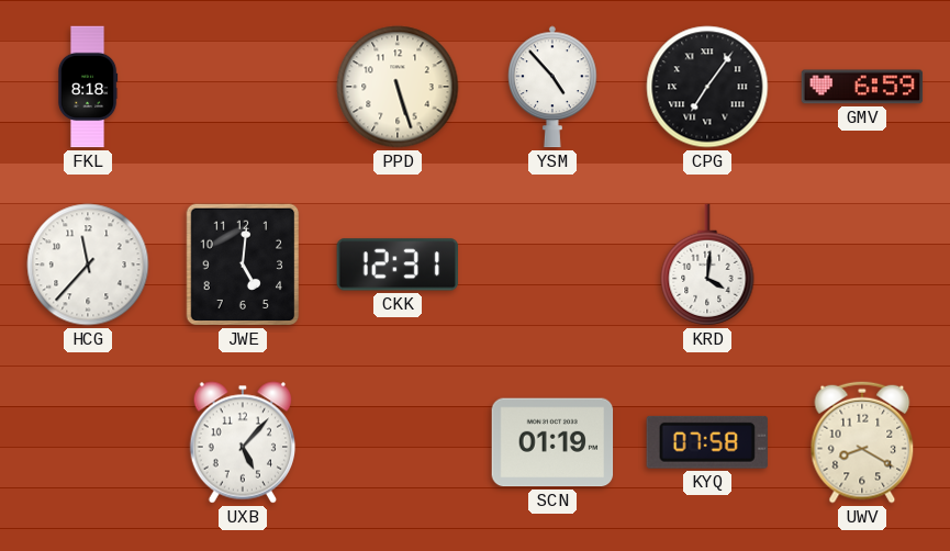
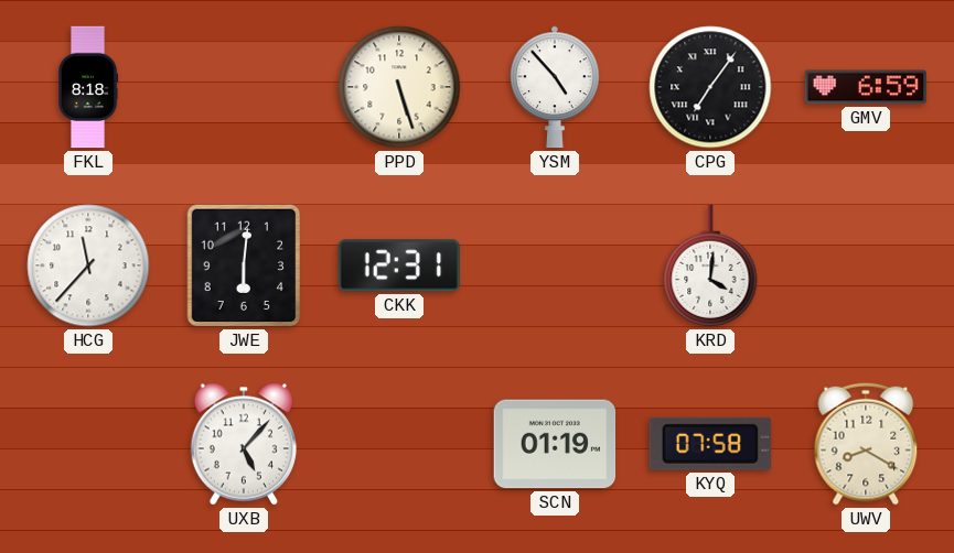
JWE: 5:01 -> 6:01
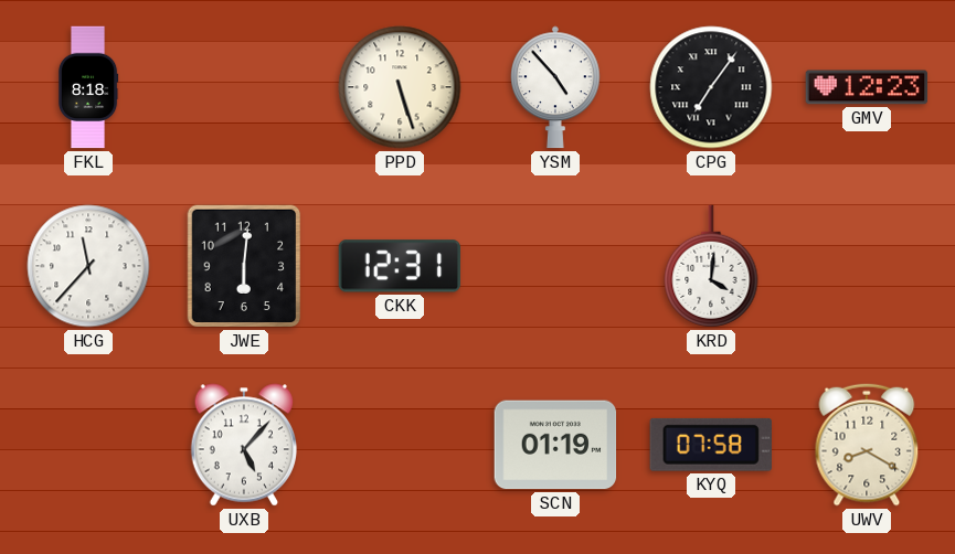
GMV: 6:59 -> 12:23
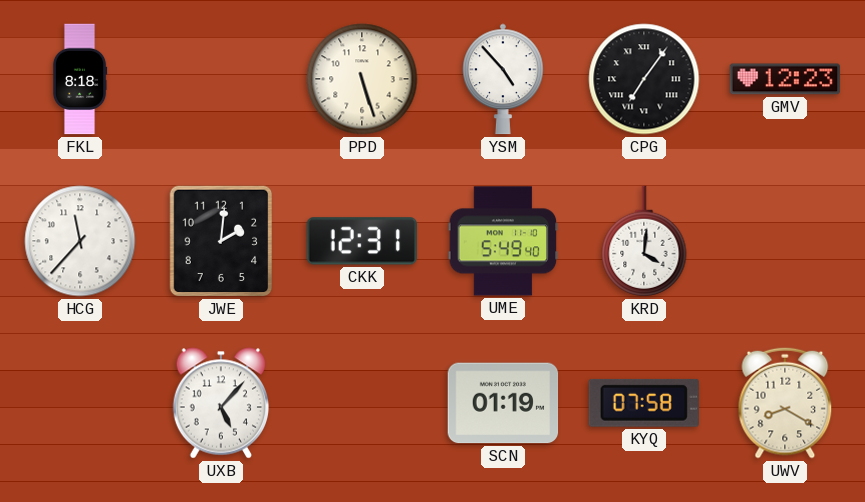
JWE: 6:01 -> 2:01
UME: none -> 5:49
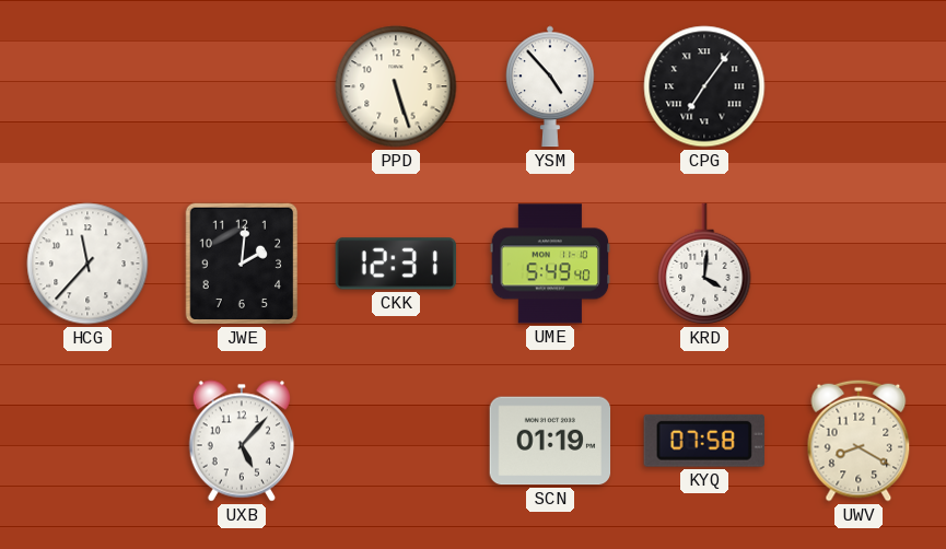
FKL: 8:18 -> none
GMV: 12:23 -> none
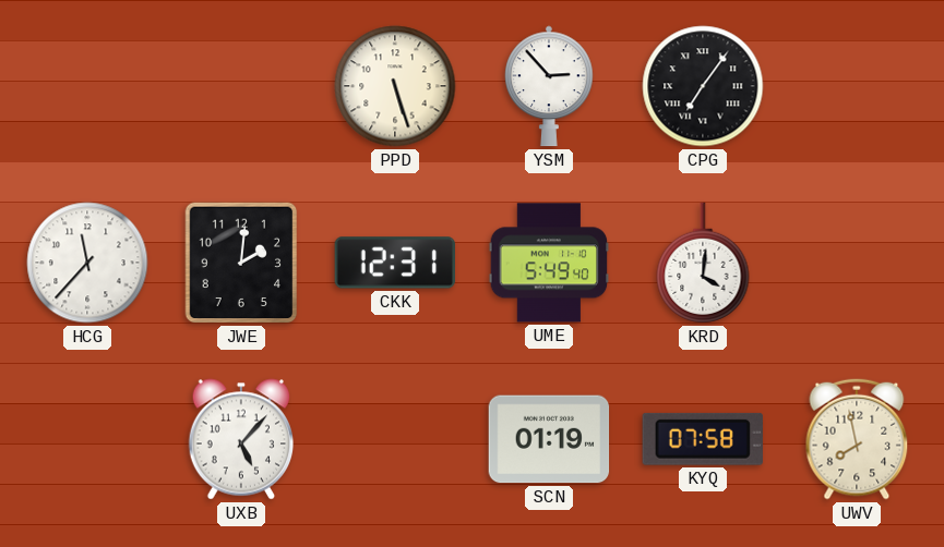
YSM: 4:53 -> 2:53
UWV: 8:20 -> 7:58
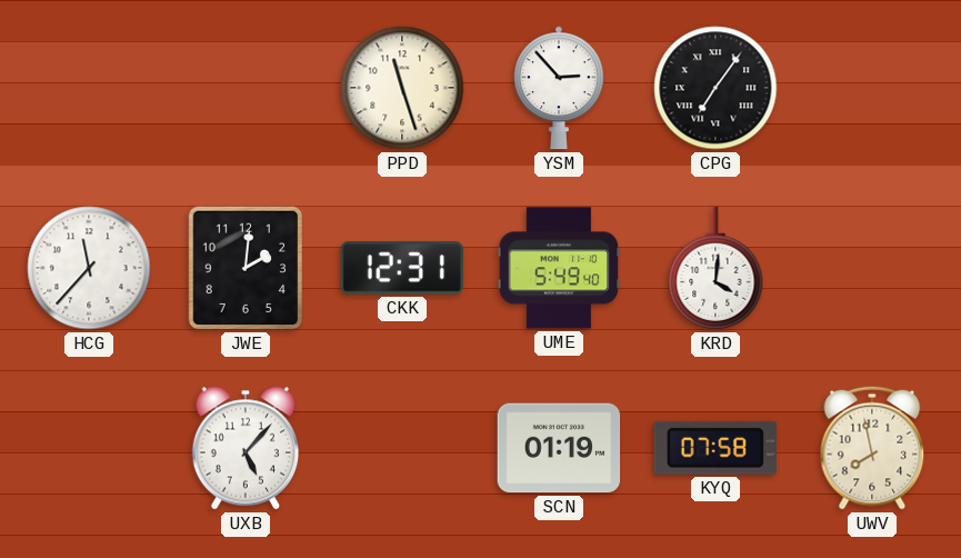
PPD: 5:27 -> 11:27
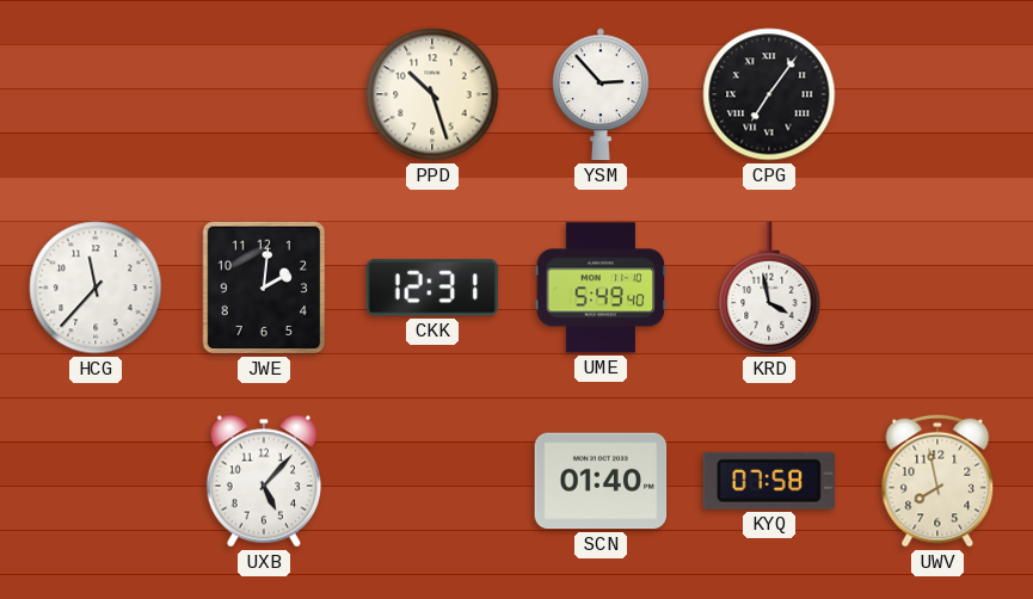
PPD: 11:27 -> 10:27
KRD: 4:01 -> 3:58
SCN: 01:19 -> 01:40
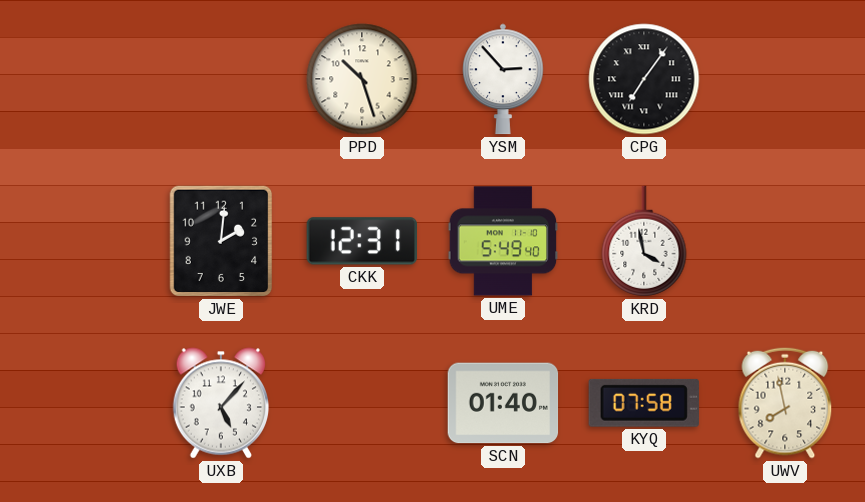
HCG: 11:37 -> none
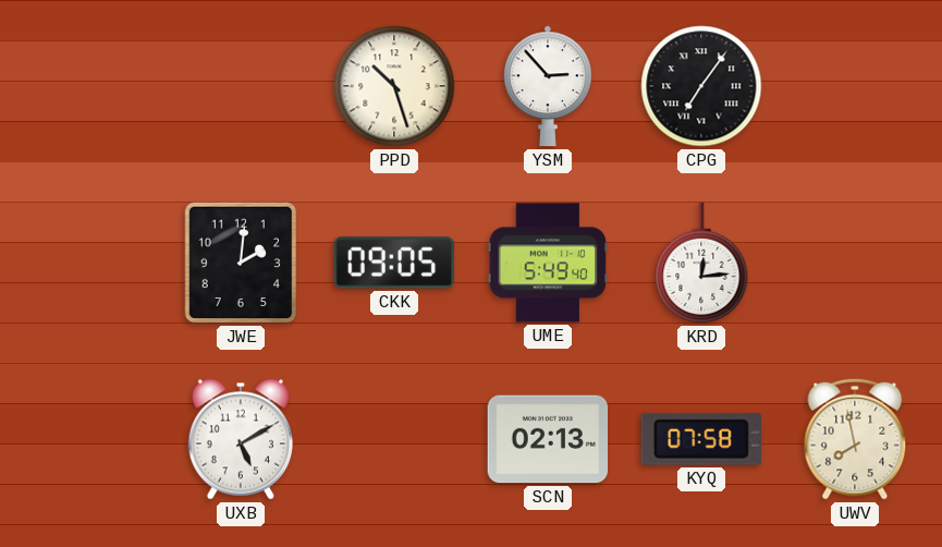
CKK: 12:31 -> 09:05
KRD: 3:58 -> 12:14
UXB: 5:07 -> 5:10
SCN: 01:40 -> 02:13
